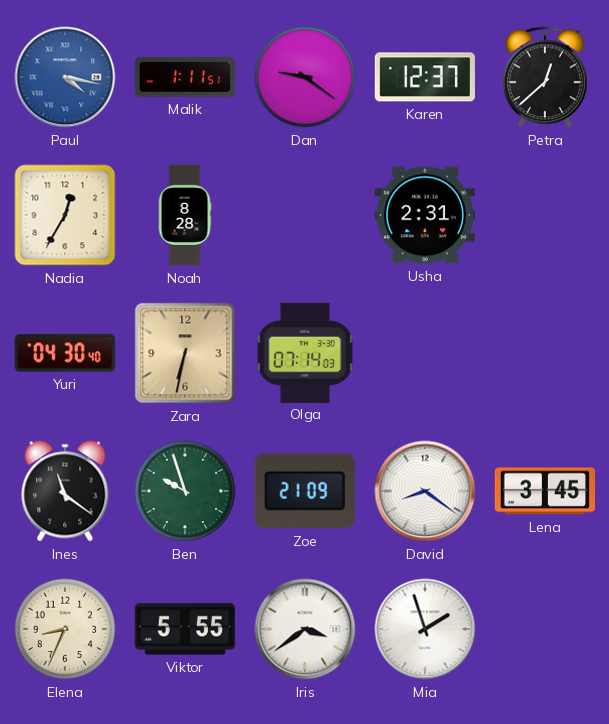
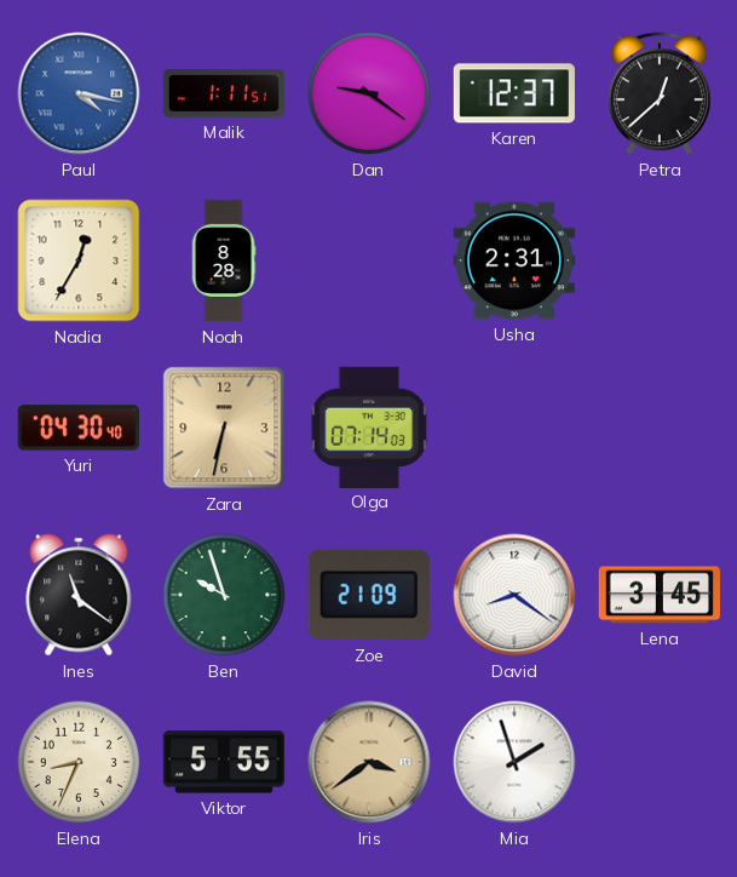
Iris dial: white -> champagne
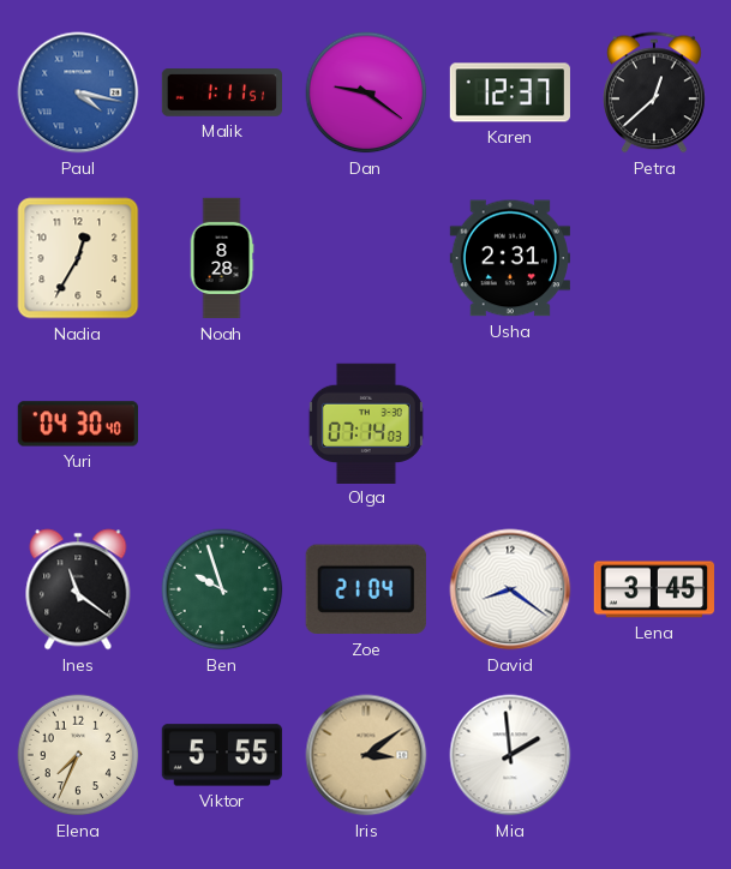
Zara: 6:32 -> none
Zoe: 21:09 -> 21:04
Elena: 8:34 -> 7:34
Iris: 3:39 -> 3:09
Mia: 1:57 -> 1:59
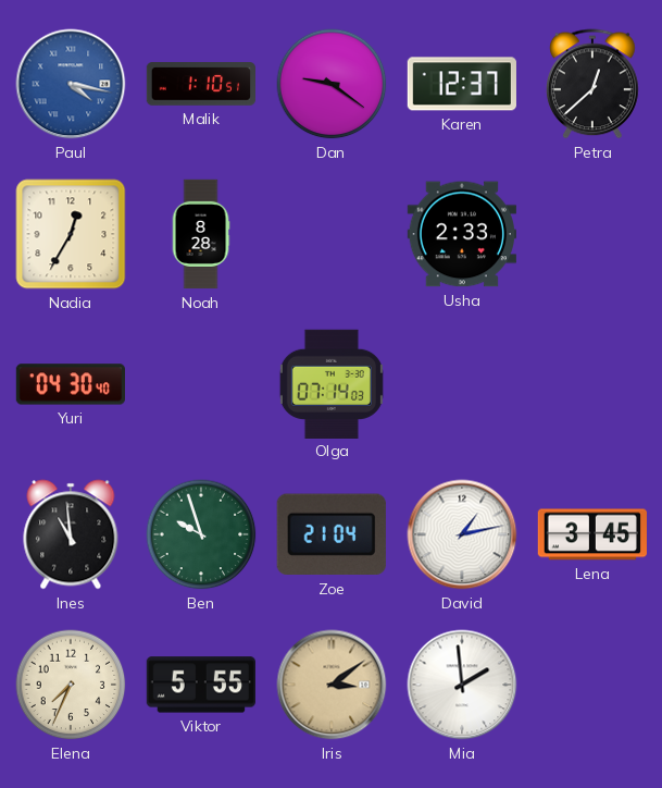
Malik: 1:11 -> 1:10
Usha: 2:31 -> 2:33
Ines: 11:21 -> 10:59
David: 8:21 -> 1:13
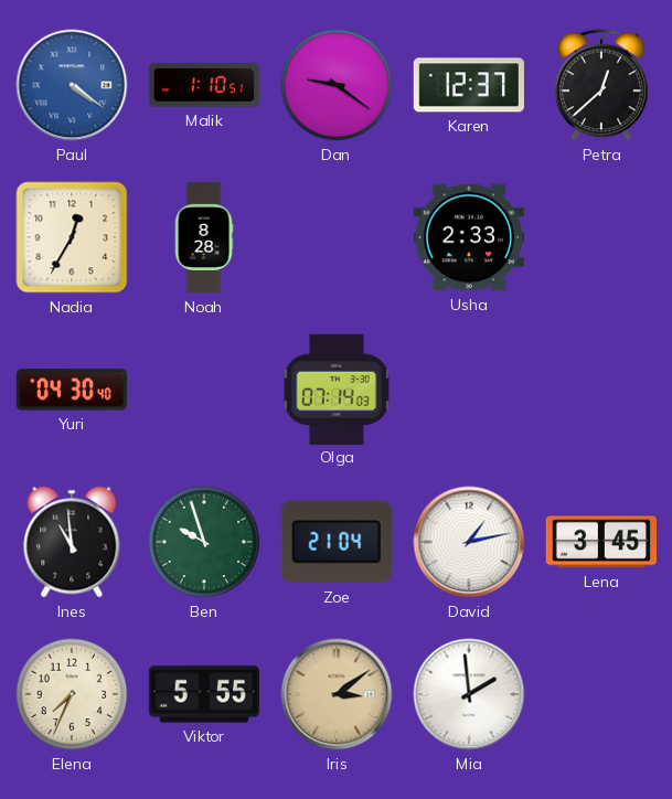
Paul: 4:17 -> 4:21
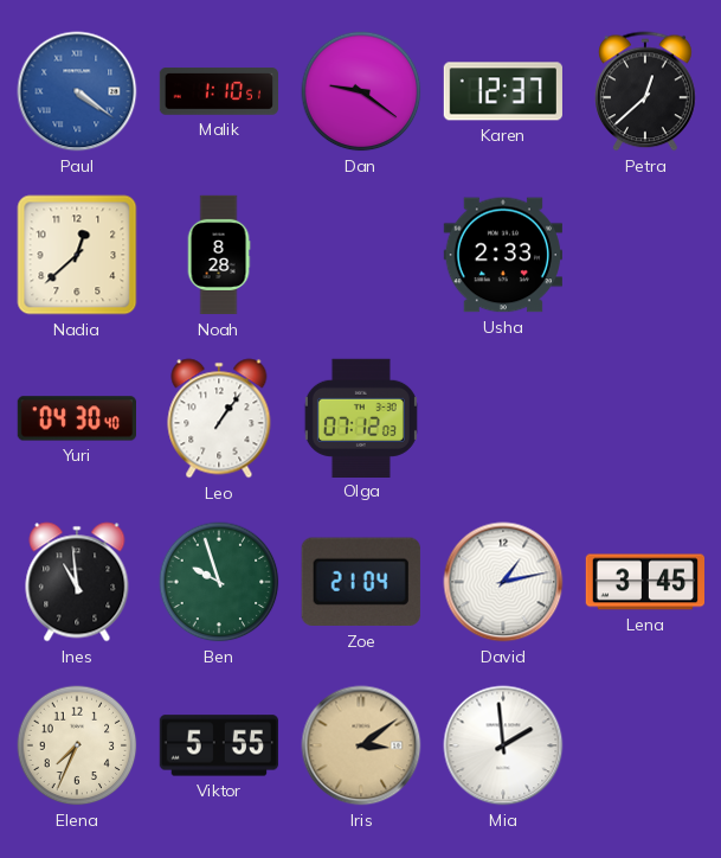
Nadia: 12:35 -> 12:38
Leo: none -> 1:06
Olga: 07:14 -> 07:12
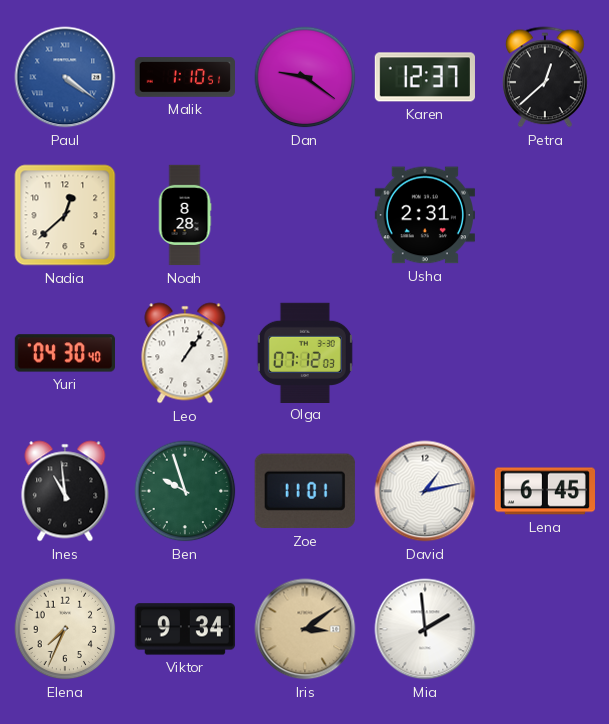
Usha: 2:33 -> 2:31
Zoe: 21:04 -> 11:01
Lena: 3:45 -> 6:45
Viktor: 5:55 -> 9:34
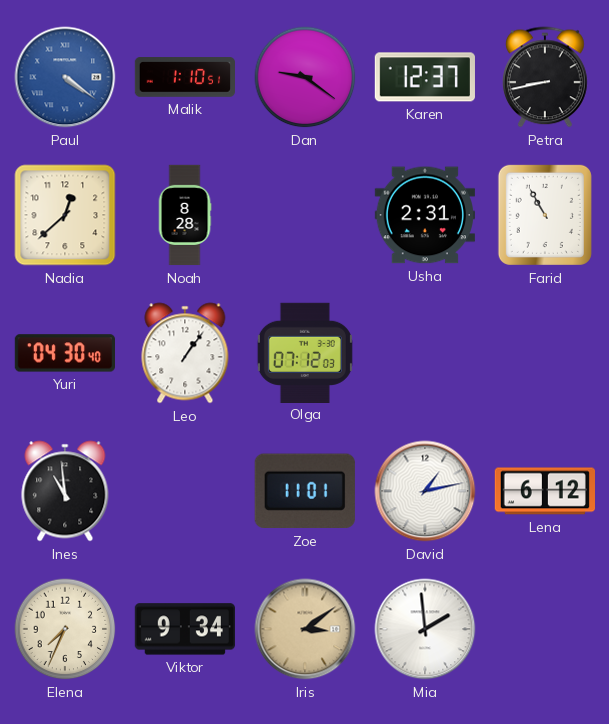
Petra: 12:38 -> 8:43
Farid: none -> 10:55
Ben: 9:57 -> none
Lena: 6:45 -> 6:12
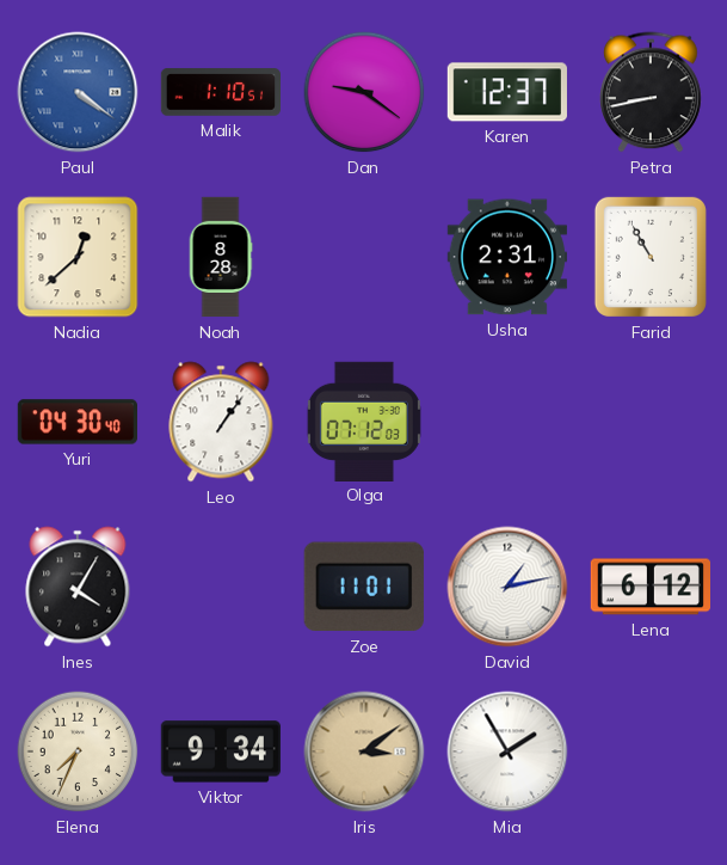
Ines: 10:59 -> 4:05
Mia: 1:59 -> 1:55
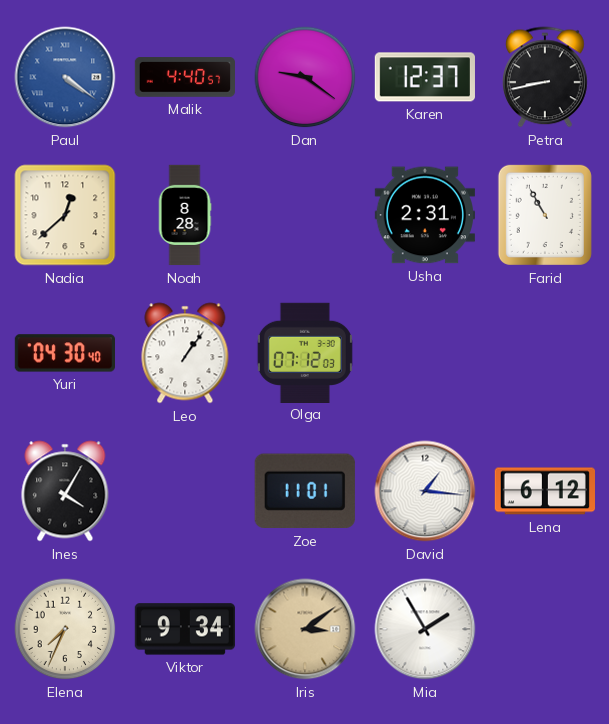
Malik: 1:10 -> 4:40
David: 1:13 -> 1:16
